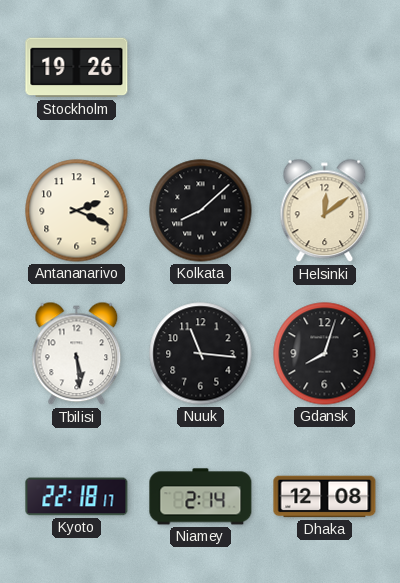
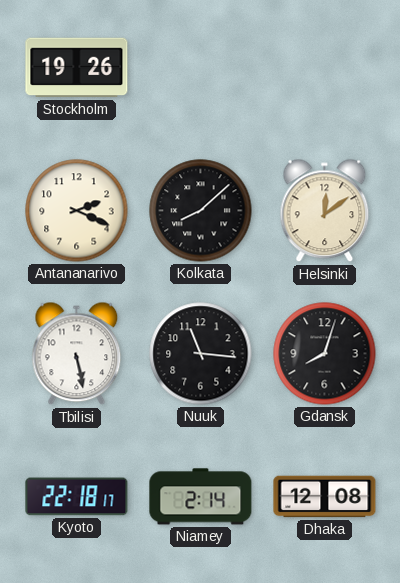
Tbilisi: 5:29 -> 5:28
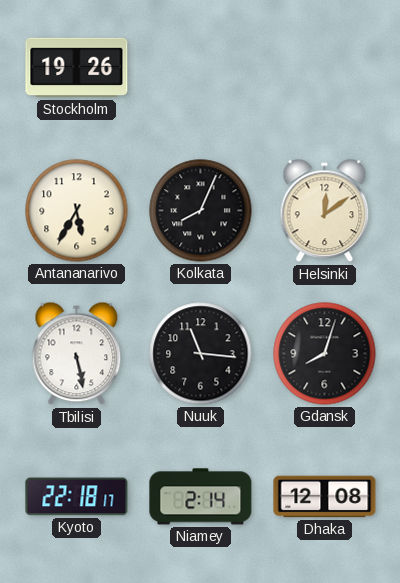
Antananarivo: 2:19 -> 5:35
Kolkata: 8:08 -> 8:04
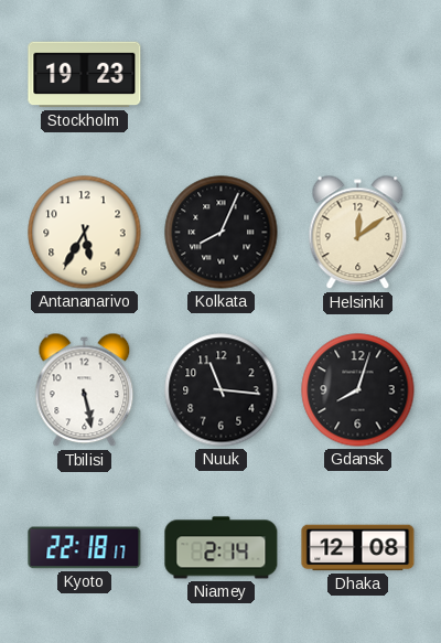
Stockholm: 19:26 -> 19:23
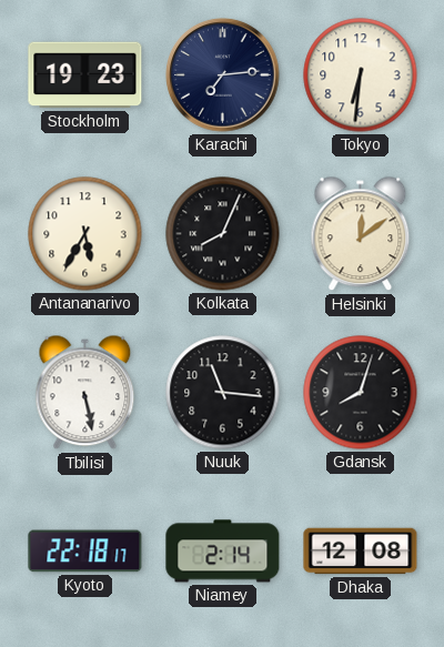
Karachi: none -> 7:14
Tokyo: none -> 6:31
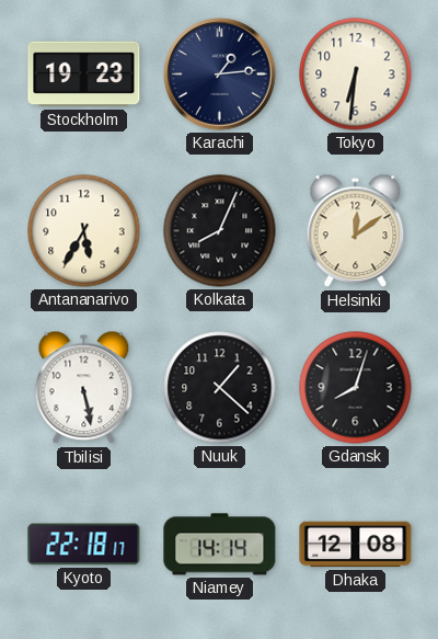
Karachi: 7:14 -> 1:14
Nuuk: 11:16 -> 1:22
Niamey: 2:14 -> 14:14
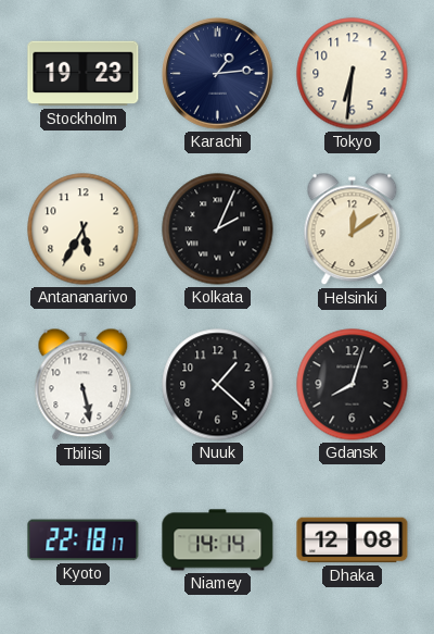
Kolkata: 8:04 -> 2:04
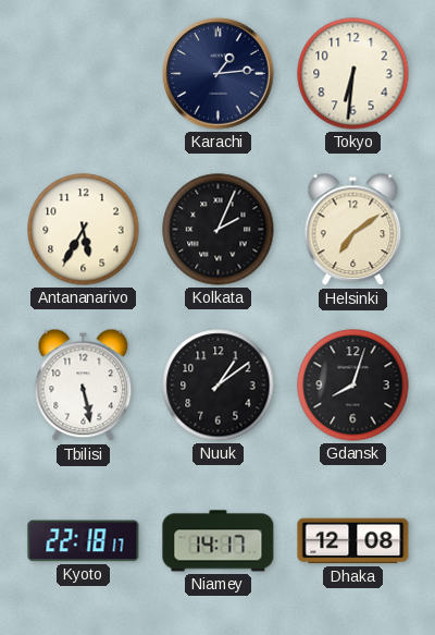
Stockholm: 19:23 -> none
Helsinki: 12:09 -> 7:09
Nuuk: 1:22 -> 1:09
Niamey: 14:14 -> 14:17
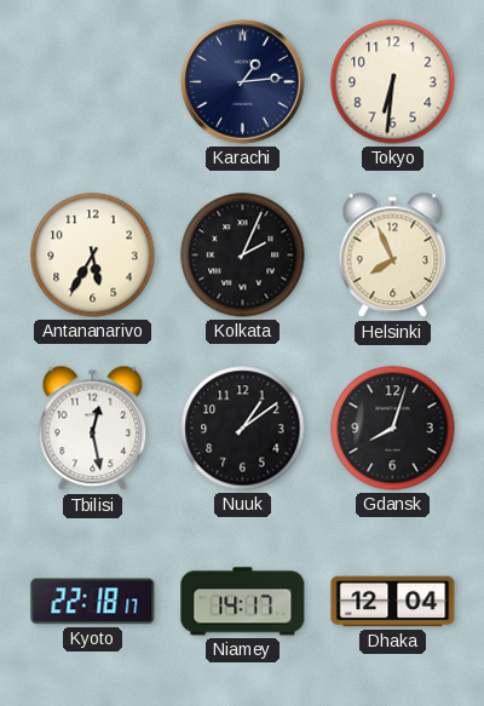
Helsinki: 7:09 -> 7:56
Tbilisi: 5:28 -> 12:28
Dhaka: 12:08 -> 12:04
